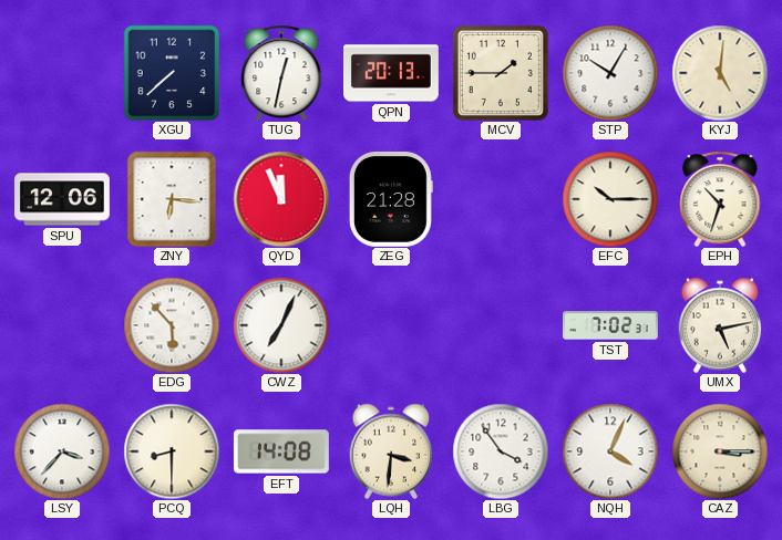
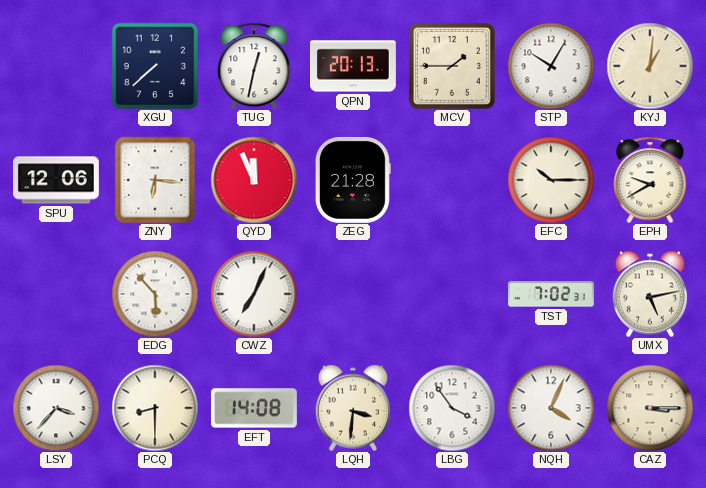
KYJ: 5:01 -> 1:01
EPH: 10:33 -> 9:40
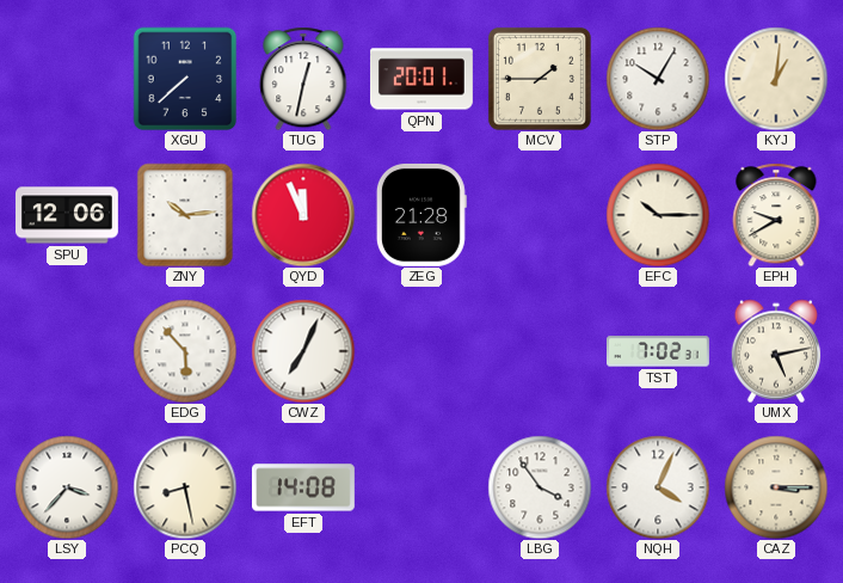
QPN: 20:13 -> 20:01
ZNY: 6:16 -> 10:14
PCQ: 8:30 -> 8:28
LQH: 3:31 -> none
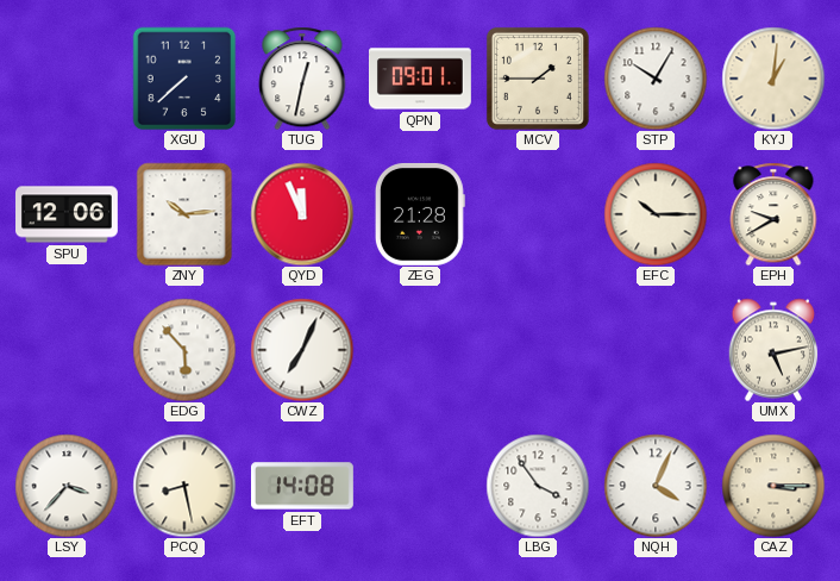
QPN: 20:01 -> 09:01
TST: 7:02 -> none
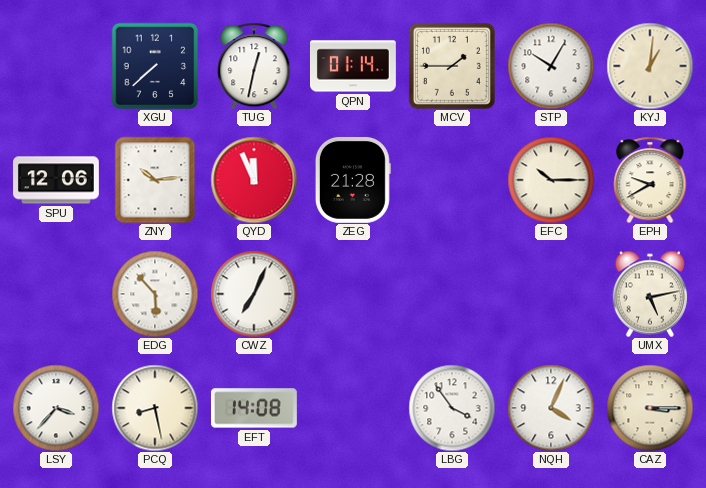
QPN: 09:01 -> 01:14
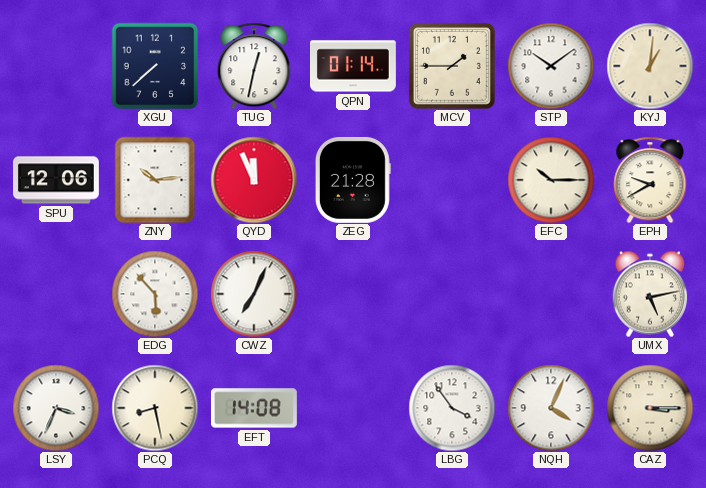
STP: 10:05 -> 10:09
LSY: 3:37 -> 3:34
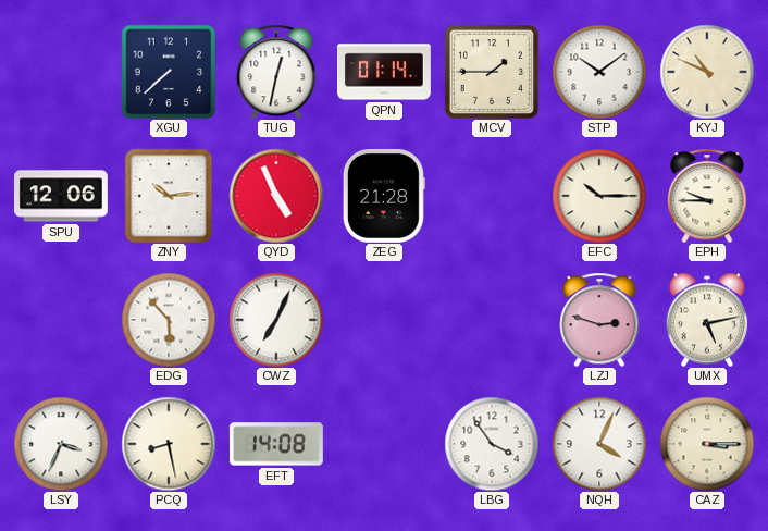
KYJ: 1:01 -> 10:49
QYD: 11:56 -> 4:56
EPH: 9:40 -> 9:45
LZJ: none -> 2:48
